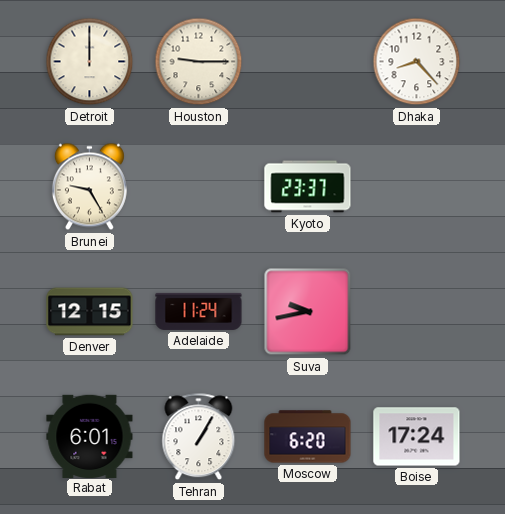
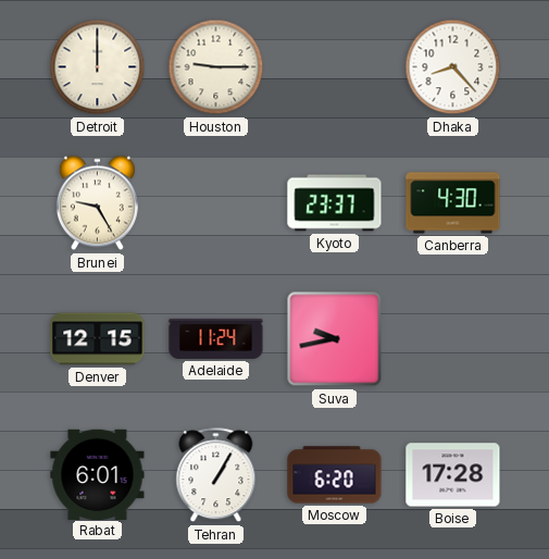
Canberra: none -> 4:30
Boise: 17:24 -> 17:28
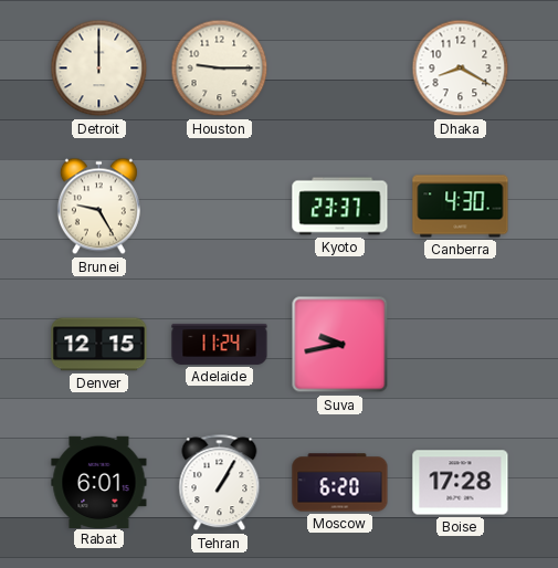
Dhaka: 8:23 -> 8:20
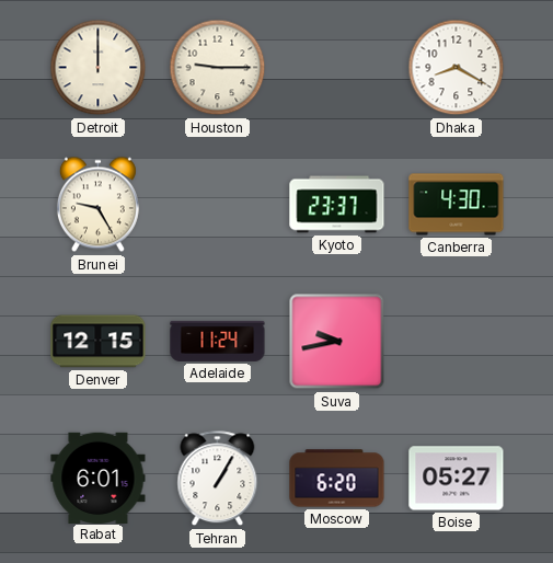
Boise: 17:28 -> 05:27
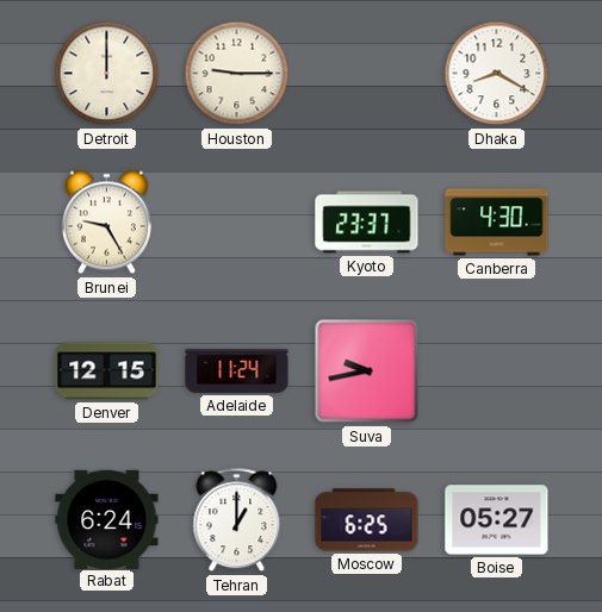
Rabat: 6:01 -> 6:24
Tehran: 1:05 -> 1:00
Moscow: 6:20 -> 6:25
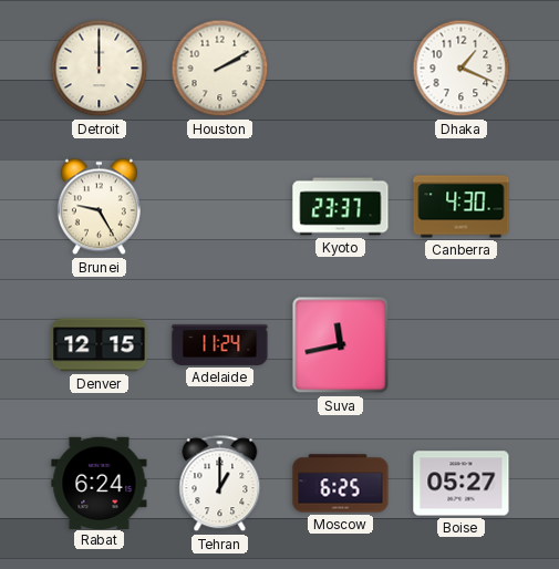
Houston: 9:15 -> 2:10
Dhaka: 8:20 -> 1:19
Suva: 9:43 -> 11:43
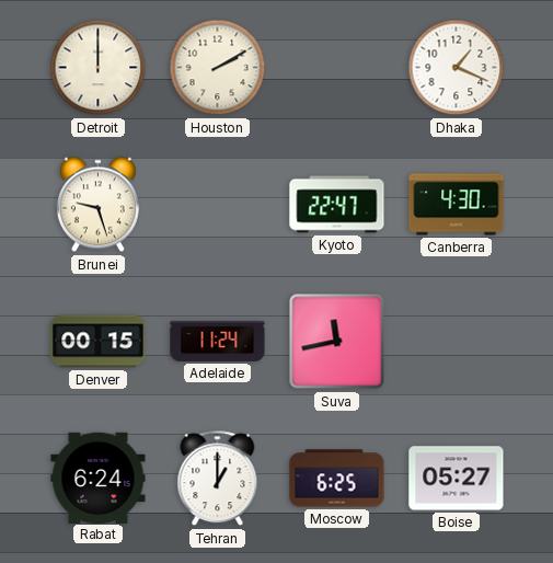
Brunei: 9:25 -> 9:27
Kyoto: 23:37 -> 22:47
Denver: 12:15 -> 00:15
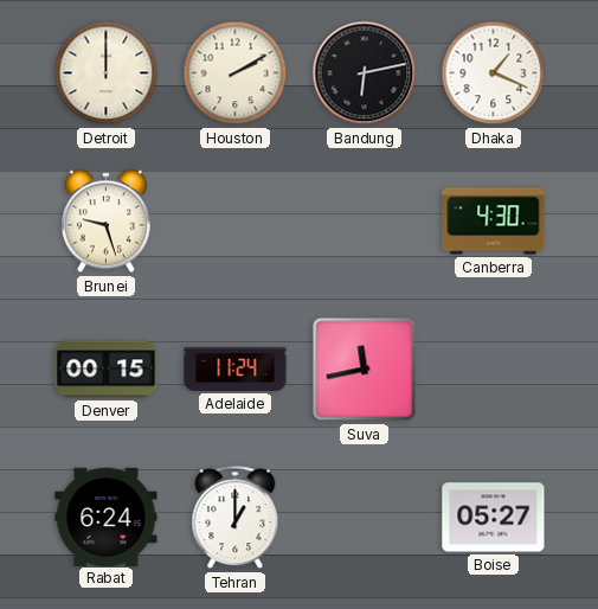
Bandung: none -> 6:13
Kyoto: 22:47 -> none
Moscow: 6:25 -> none
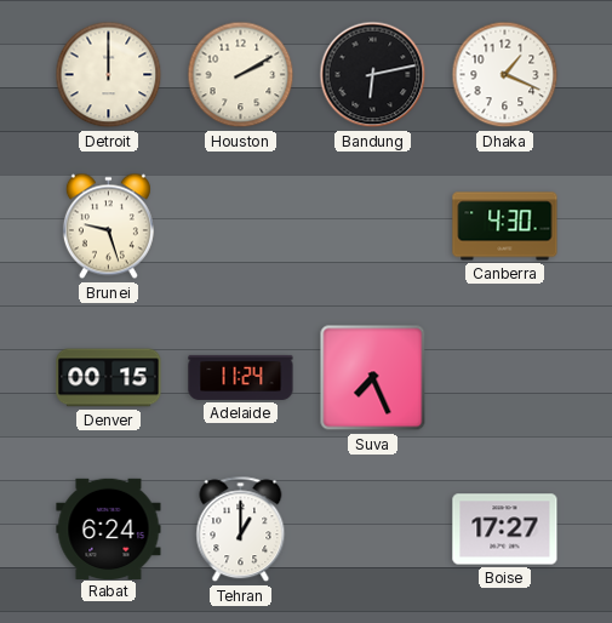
Suva: 11:43 -> 7:26
Boise: 05:27 -> 17:27
